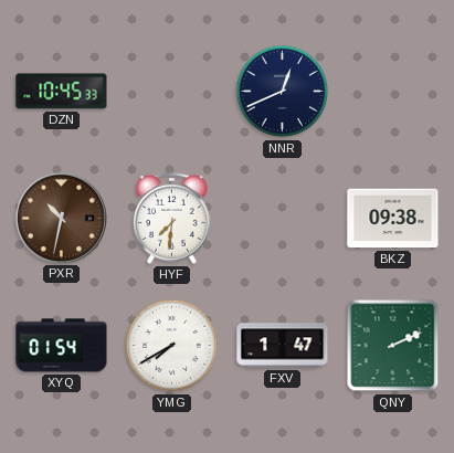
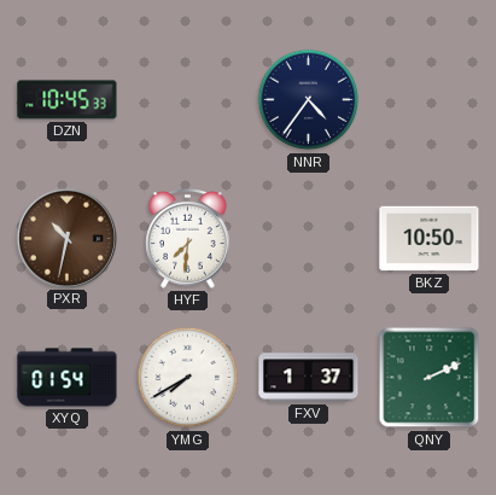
NNR: 12:41 -> 4:36
BKZ: 09:38 -> 10:50
FXV: 1:47 -> 1:37
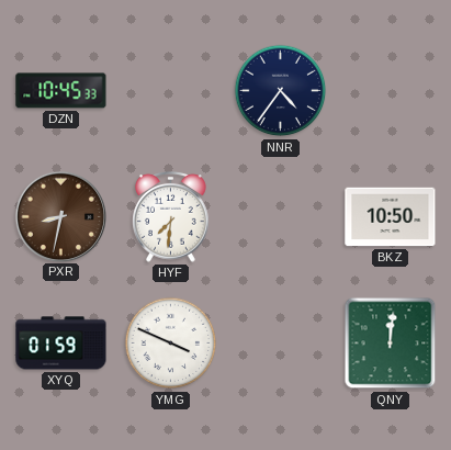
PXR: 10:32 -> 8:32
XYQ: 01:54 -> 01:59
YMG: 7:40 -> 3:49
FXV: 1:37 -> none
QNY: 2:11 -> 12:01
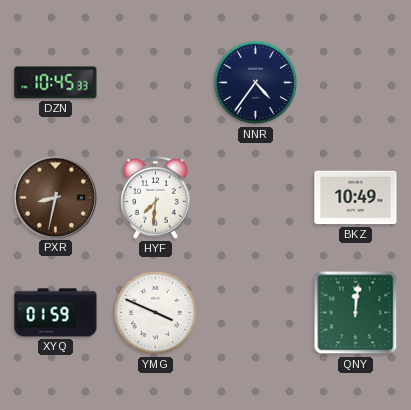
BKZ: 10:50 -> 10:49
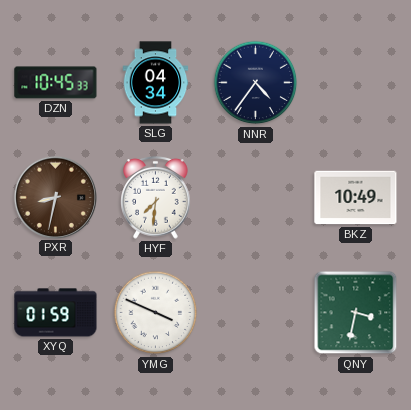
SLG: none -> 04:34
QNY: 12:01 -> 3:32
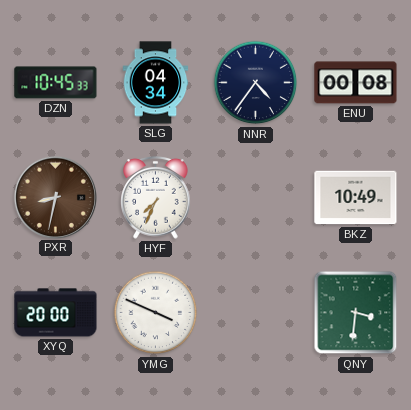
ENU: none -> 00:08
HYF: 7:31 -> 7:34
XYQ: 01:59 -> 20:00
QNY: 3:32 -> 3:31
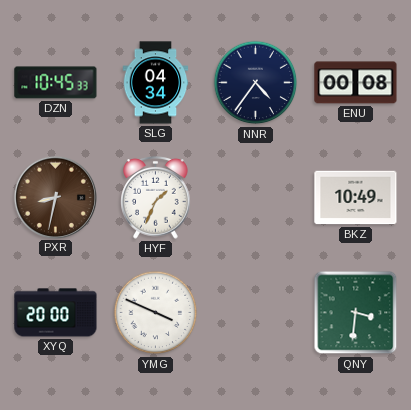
HYF: 7:34 -> 1:34
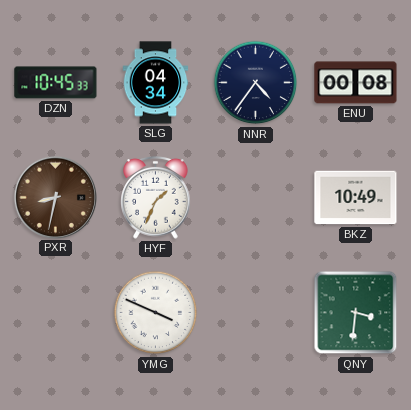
XYQ: 20:00 -> none
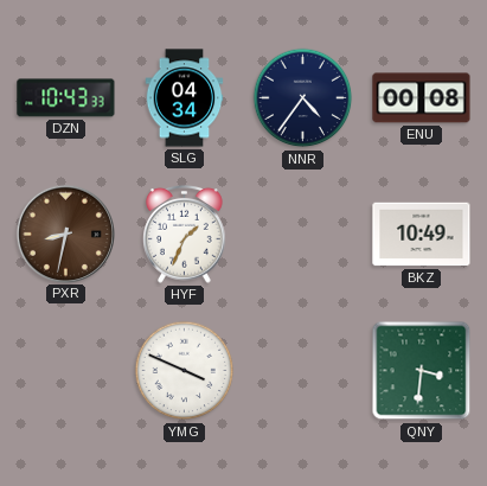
DZN: 10:45 -> 10:43
